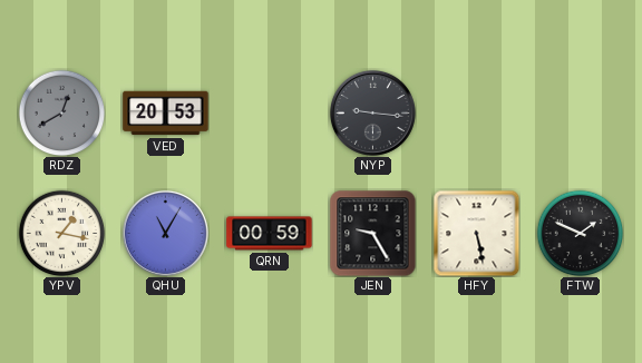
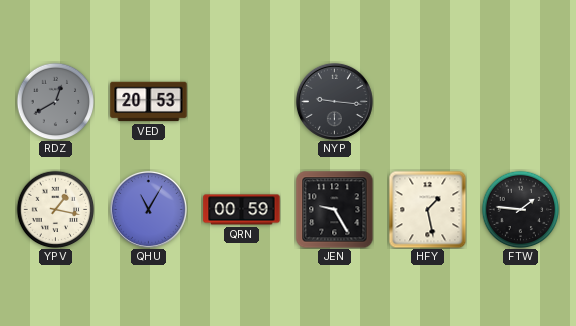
HFY: 5:28 -> 1:28
FTW: 1:49 -> 1:46
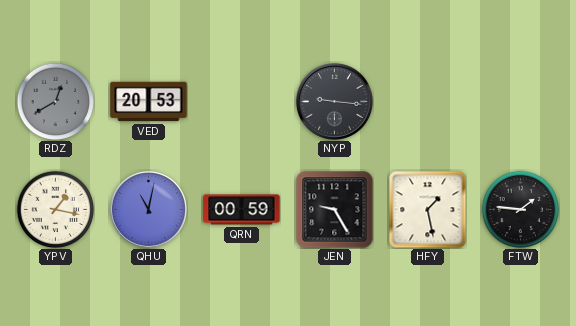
QHU: 11:05 -> 11:02
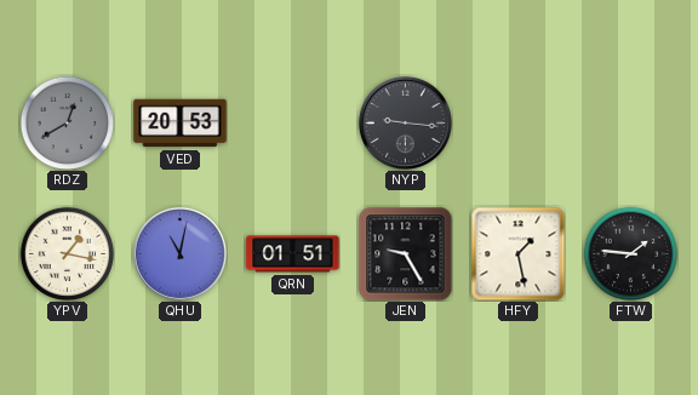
QRN: 00:59 -> 01:51
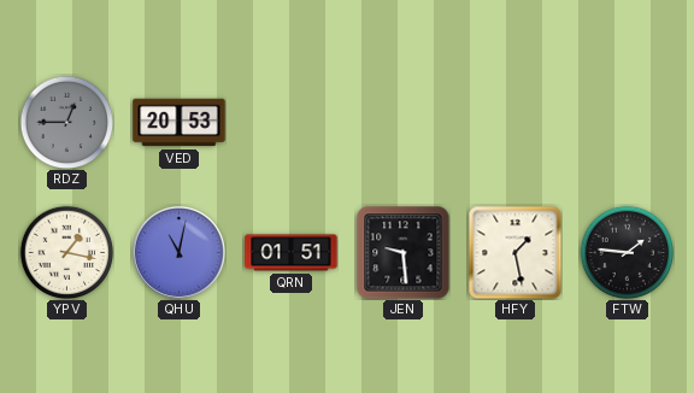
RDZ: 12:40 -> 12:45
NYP: 9:16 -> none
JEN: 9:25 -> 9:29
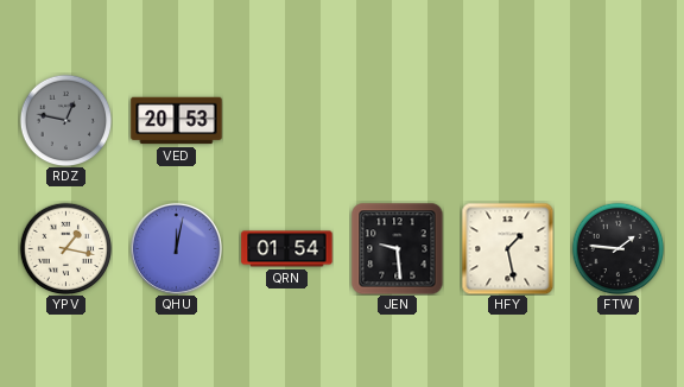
RDZ: 12:45 -> 12:47
QHU: 11:02 -> 12:02
QRN: 01:51 -> 01:54
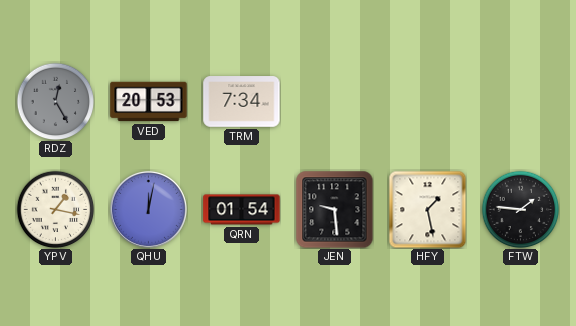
RDZ: 12:47 -> 12:25
TRM: none -> 7:34
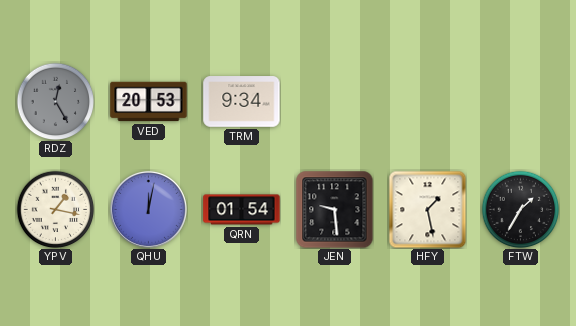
TRM: 7:34 -> 9:34
FTW: 1:46 -> 1:35
